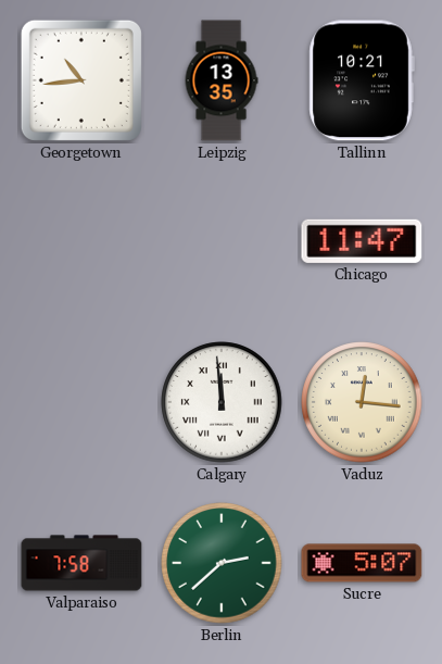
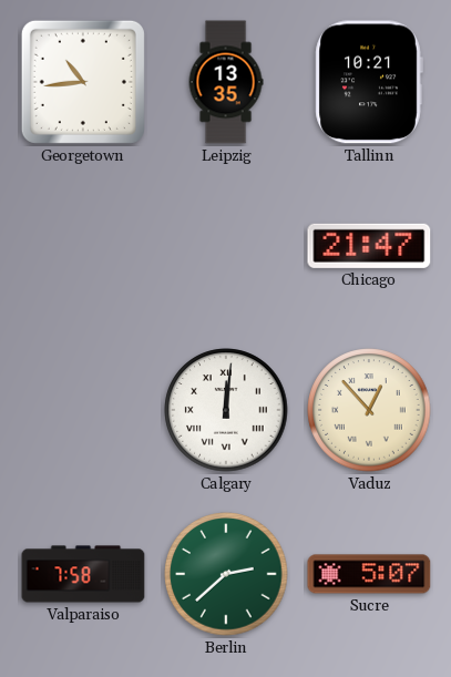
Chicago: 11:47 -> 21:47
Calgary: 11:59 -> 12:01
Vaduz: 12:16 -> 12:53
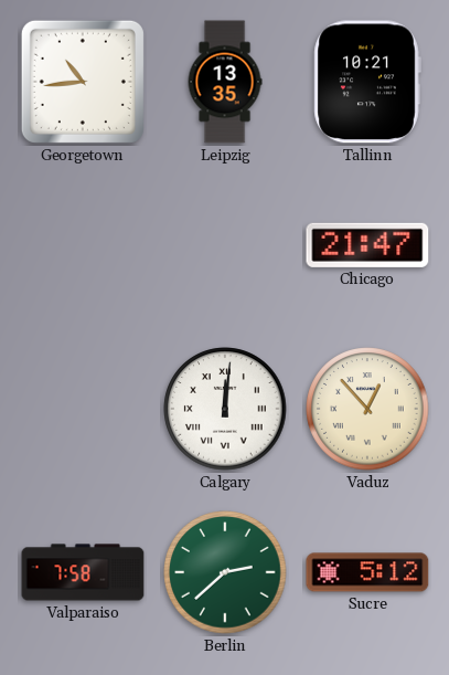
Sucre: 5:07 -> 5:12
